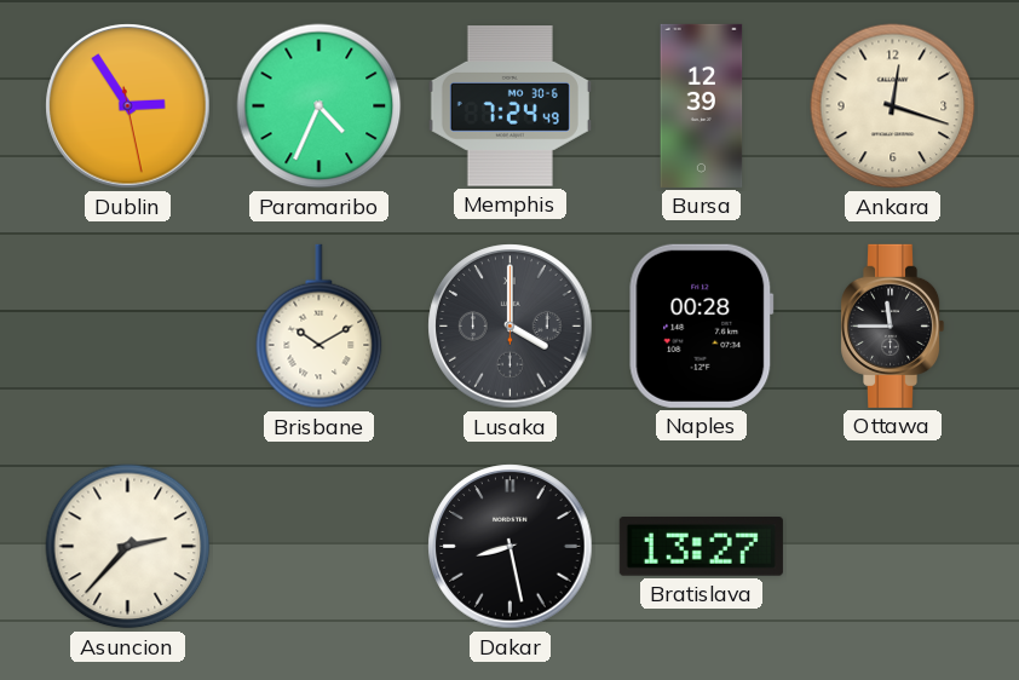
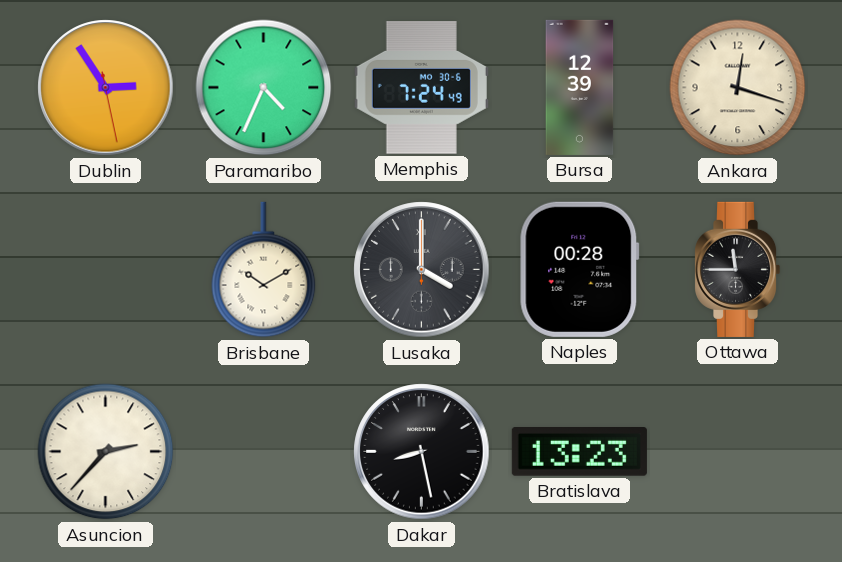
Bratislava: 13:27 -> 13:23
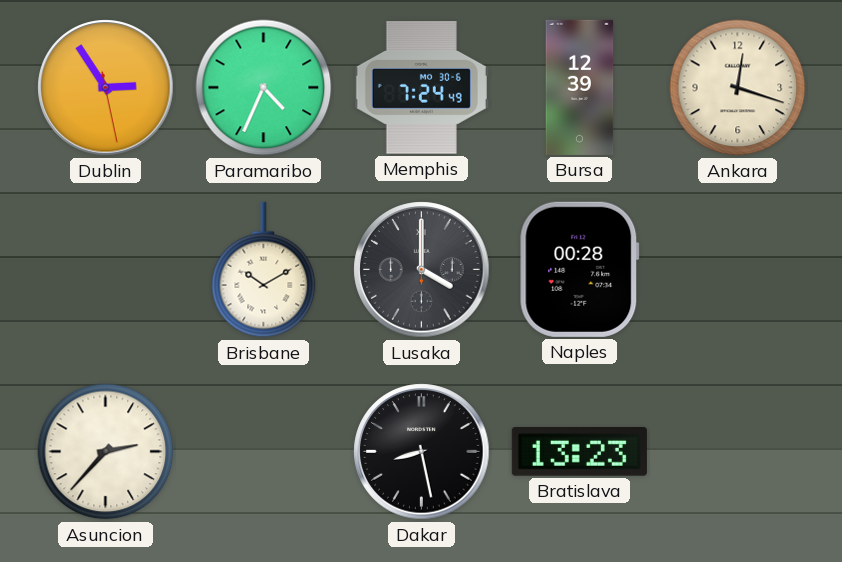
Ottawa: 11:45 -> none
